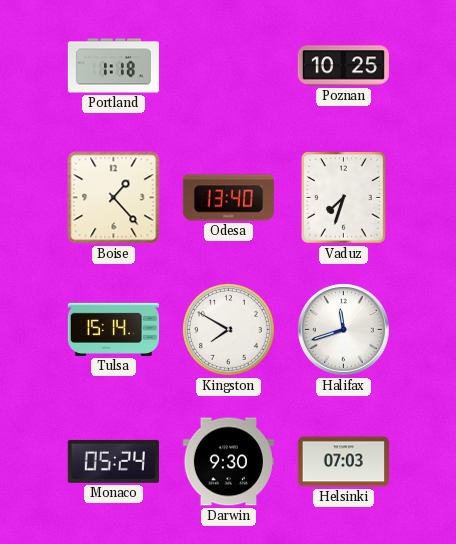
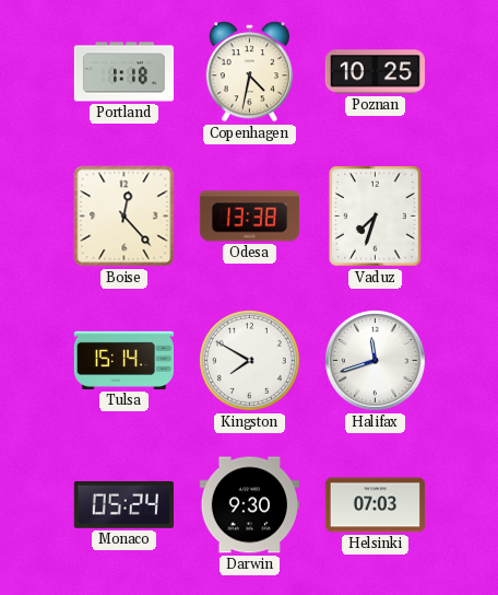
Copenhagen: none -> 4:32
Boise: 1:23 -> 12:23
Odesa: 13:40 -> 13:38
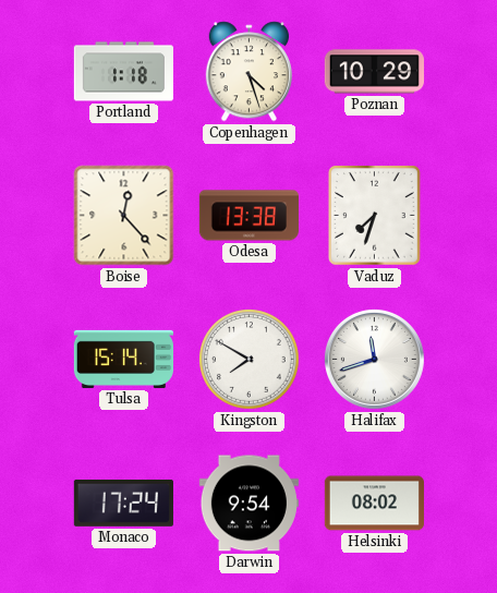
Copenhagen: 4:32 -> 4:27
Poznan: 10:25 -> 10:29
Monaco: 05:24 -> 17:24
Darwin: 9:30 -> 9:54
Helsinki: 07:03 -> 08:02
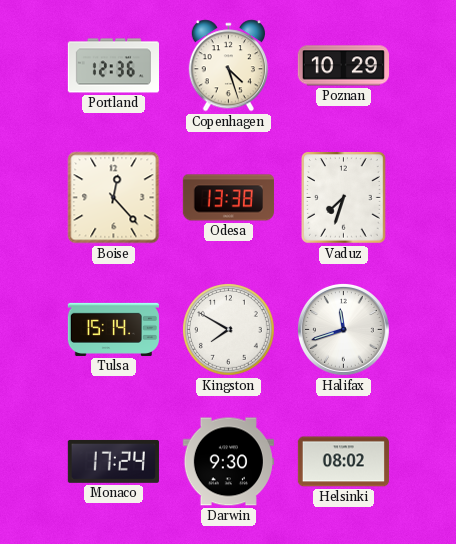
Portland: 1:18 -> 12:36
Darwin: 9:54 -> 9:30
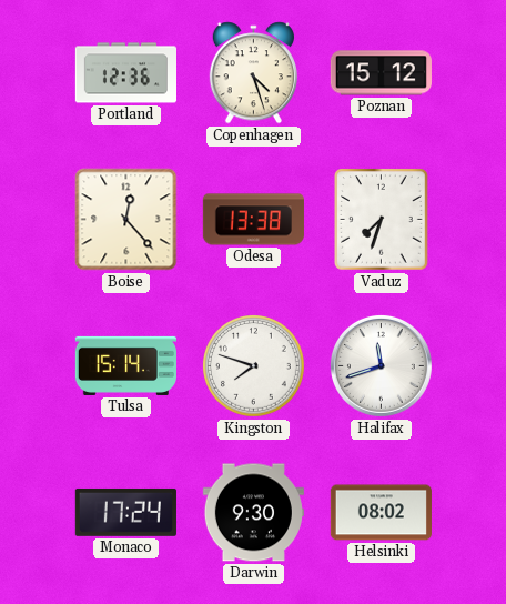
Poznan: 10:29 -> 15:12
Kingston: 7:50 -> 7:48
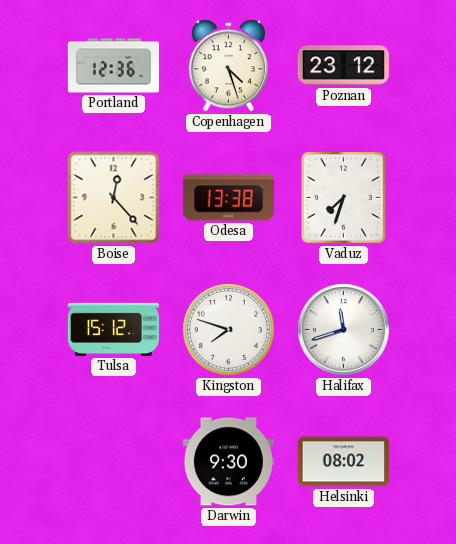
Poznan: 15:12 -> 23:12
Tulsa: 15:14 -> 15:12
Monaco: 17:24 -> none
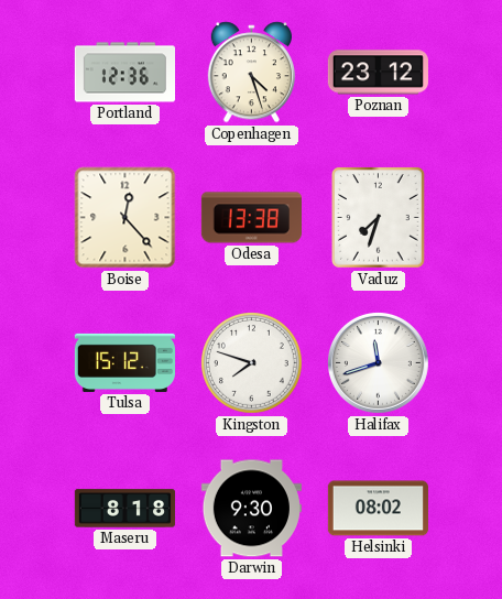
Maseru: none -> 8:18
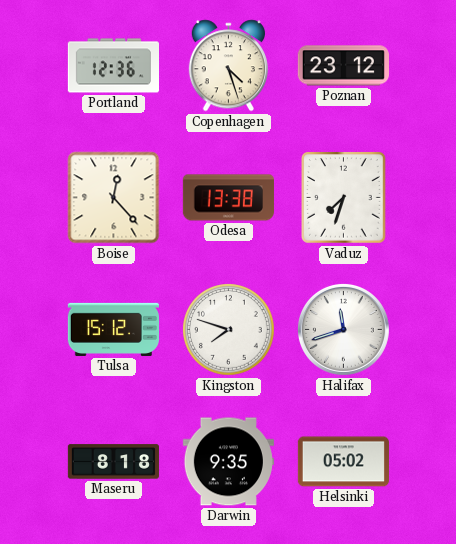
Darwin: 9:30 -> 9:35
Helsinki: 08:02 -> 05:02
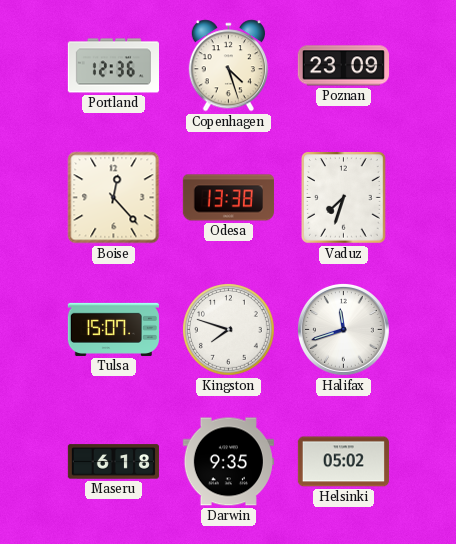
Poznan: 23:12 -> 23:09
Tulsa: 15:12 -> 15:07
Maseru: 8:18 -> 6:18
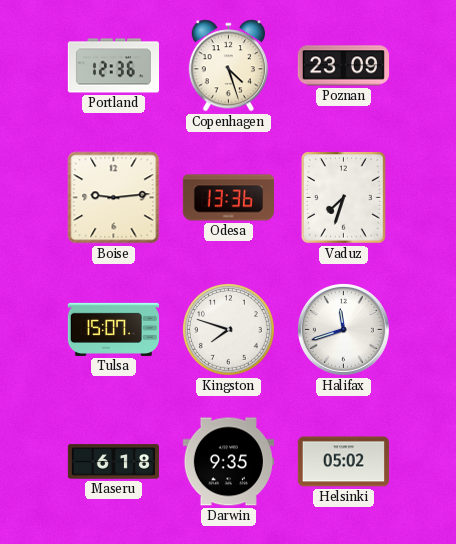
Boise: 12:23 -> 9:14
Odesa: 13:38 -> 13:36
